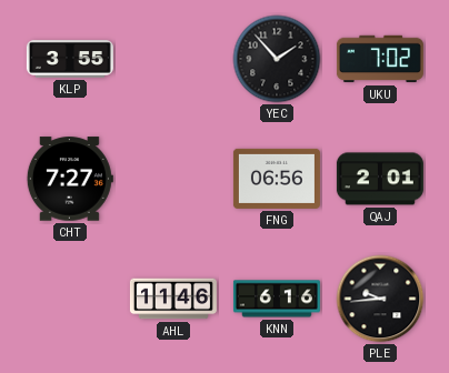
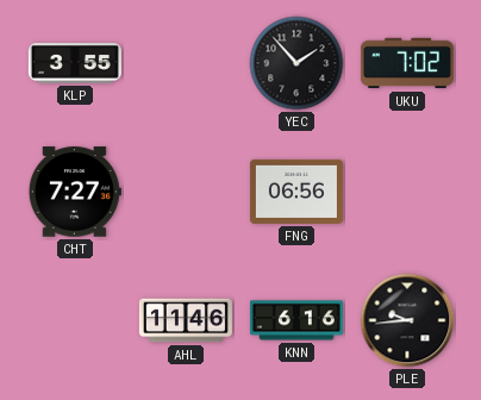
QAJ: 2:01 -> none
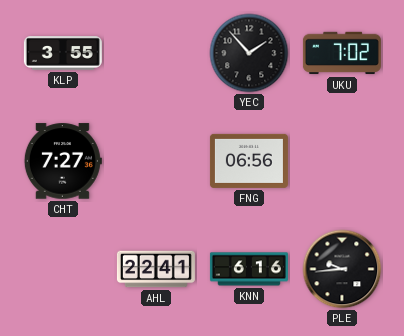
AHL: 11:46 -> 22:41
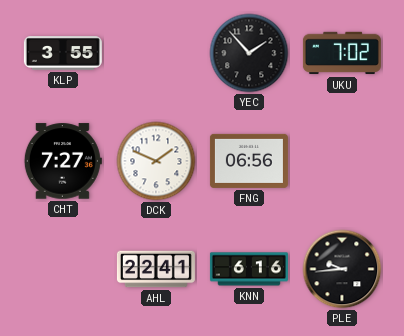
DCK: none -> 1:49
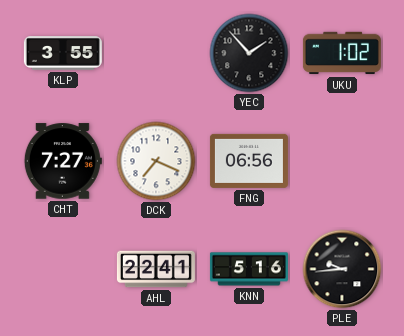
UKU: 7:02 -> 1:02
DCK: 1:49 -> 7:19
KNN: 6:16 -> 5:16
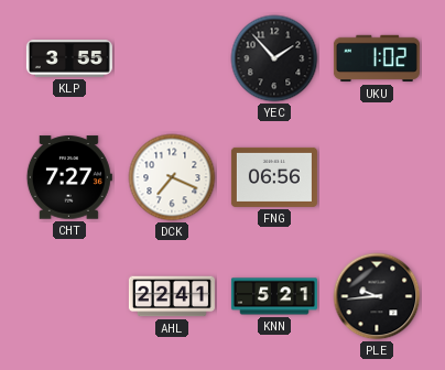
KNN: 5:16 -> 5:21
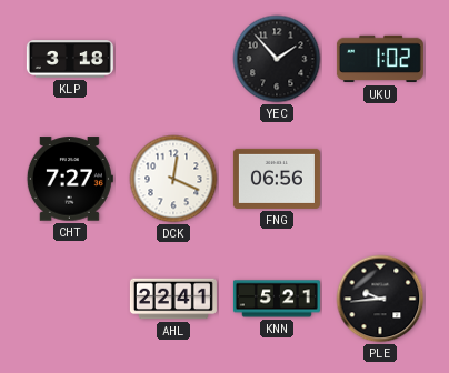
KLP: 3:55 -> 3:18
DCK: 7:19 -> 12:19
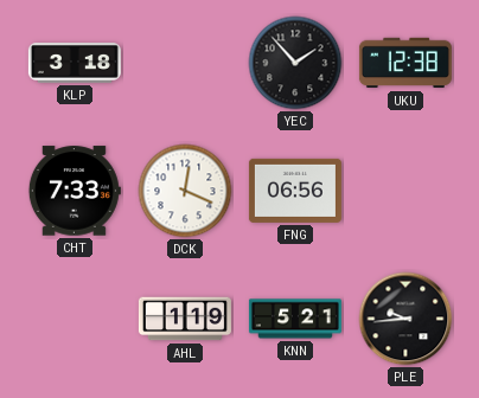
UKU: 1:02 -> 12:38
CHT: 7:27 -> 7:33
AHL: 22:41 -> 1:19
